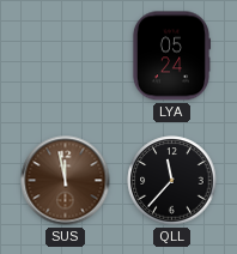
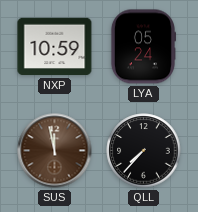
NXP: none -> 10:59
QLL: 11:37 -> 7:37
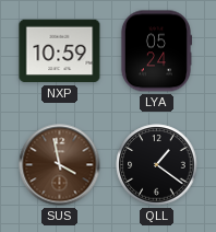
SUS: 11:58 -> 3:58
QLL: 7:37 -> 1:21
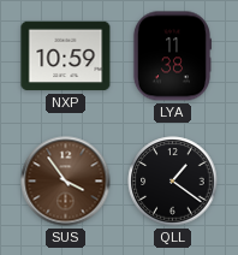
LYA: 05:24 -> 11:38
SUS: 3:58 -> 3:54
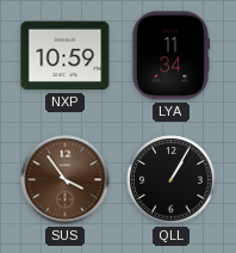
LYA: 11:38 -> 11:34
QLL: 1:21 -> 1:05
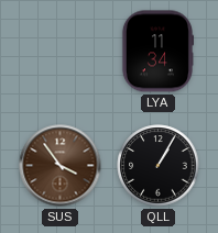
NXP: 10:59 -> none
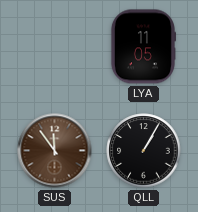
LYA: 11:34 -> 11:05
SUS: 3:54 -> 11:54
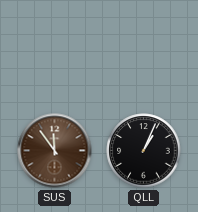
LYA: 11:05 -> none
QLL: 1:05 -> 1:04
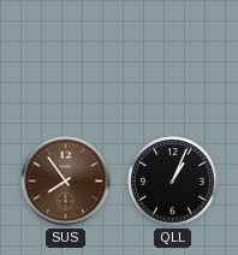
SUS: 11:54 -> 7:54
